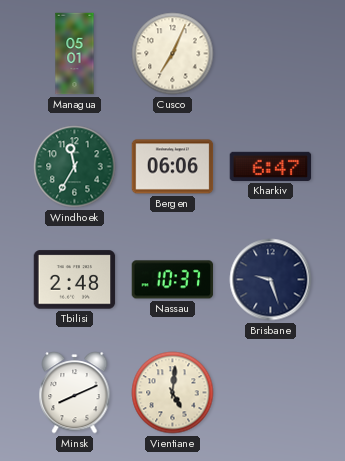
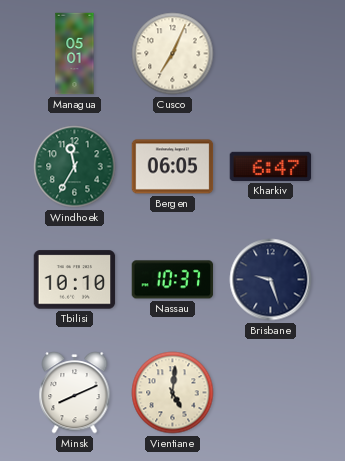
Bergen: 06:06 -> 06:05
Tbilisi: 2:48 -> 10:10
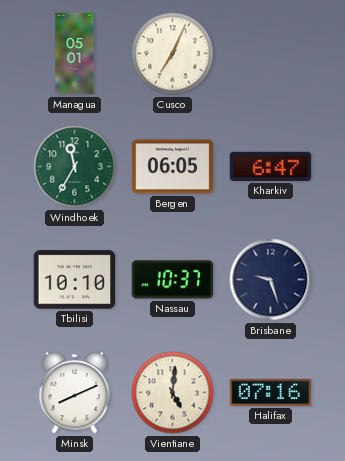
Halifax: none -> 07:16
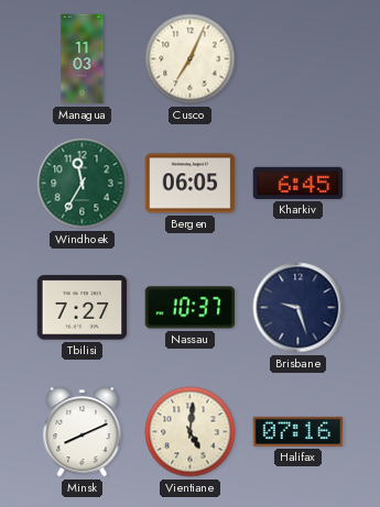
Managua: 05:01 -> 11:03
Kharkiv: 6:47 -> 6:45
Tbilisi: 10:10 -> 7:27
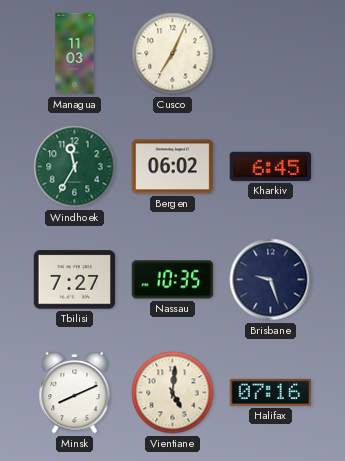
Bergen: 06:05 -> 06:02
Nassau: 10:37 -> 10:35
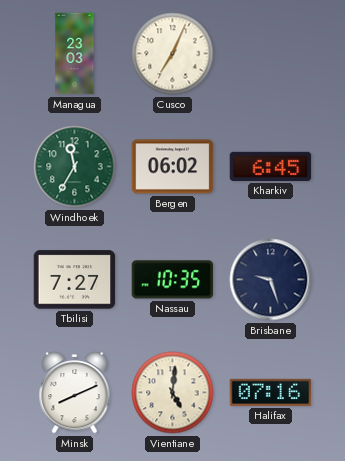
Managua: 11:03 -> 23:03
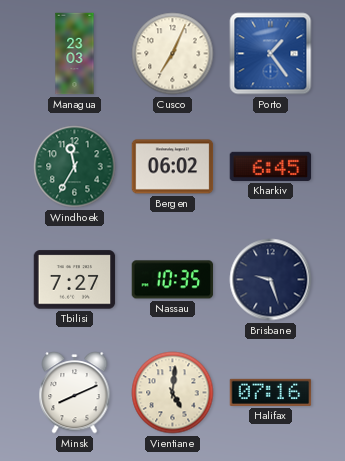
Porto: none -> 1:24
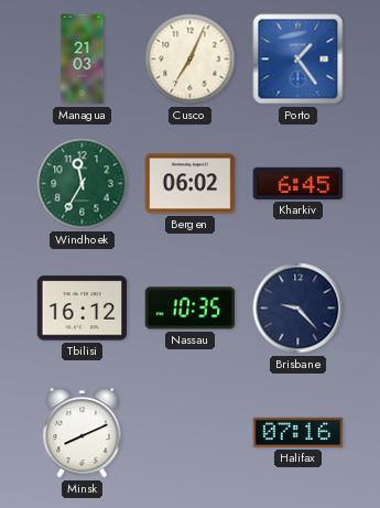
Managua: 23:03 -> 21:03
Tbilisi: 7:27 -> 16:12
Brisbane: 9:27 -> 9:23
Vientiane: 5:01 -> none
